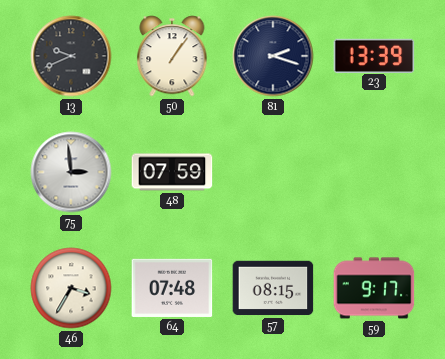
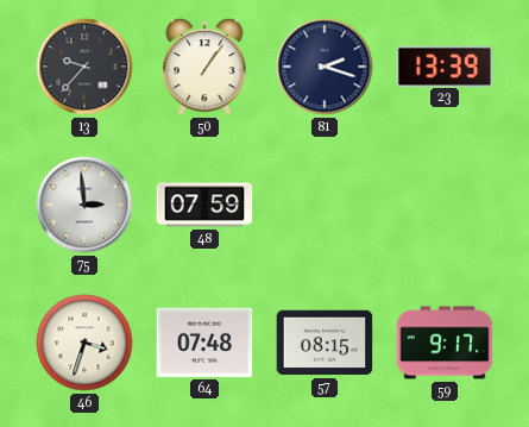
13: 9:41 -> 9:37
46: 3:35 -> 3:33
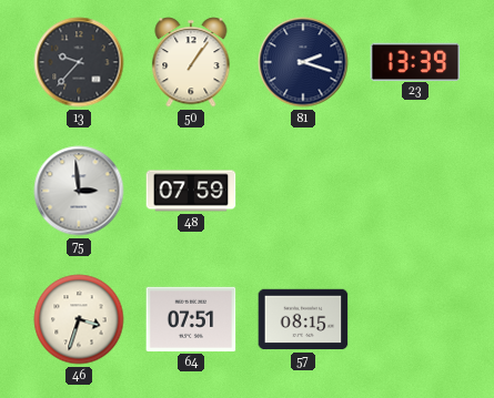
64: 07:48 -> 07:51
59: 9:17 -> none
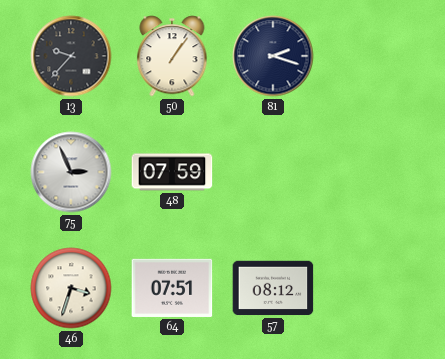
23: 13:39 -> none
75: 2:59 -> 2:56
57: 08:15 -> 08:12
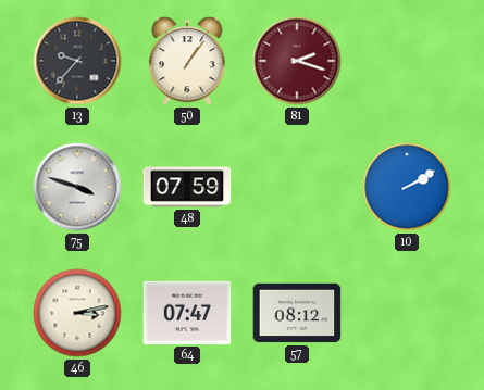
81 dial: navy -> burgundy
75: 2:56 -> 3:48
10: none -> 2:10
46: 3:33 -> 3:13
64: 07:51 -> 07:47
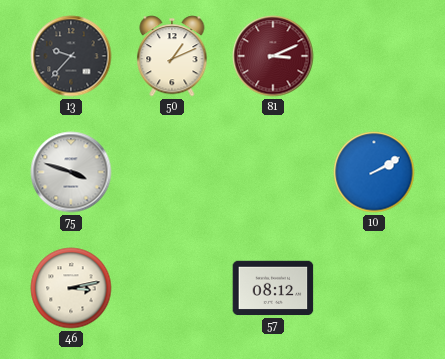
50: 1:06 -> 1:11
81: 2:18 -> 3:11
48: 07:59 -> none
64: 07:47 -> none
